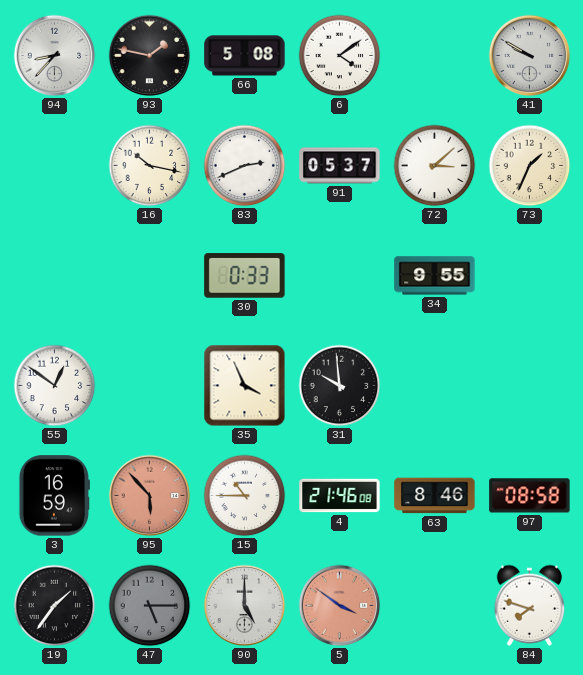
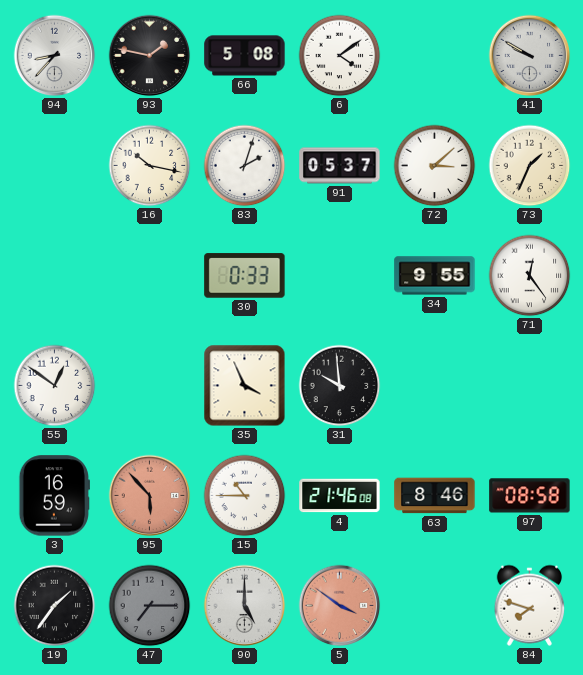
83: 2:41 -> 2:03
71: none -> 12:24
47: 5:15 -> 7:15
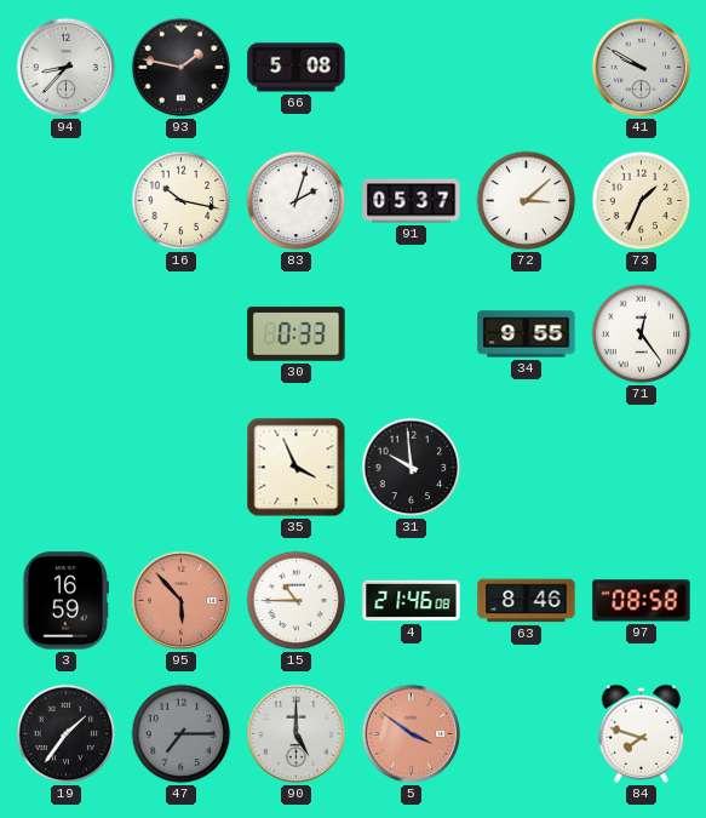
6: 4:09 -> none
55: 12:51 -> none
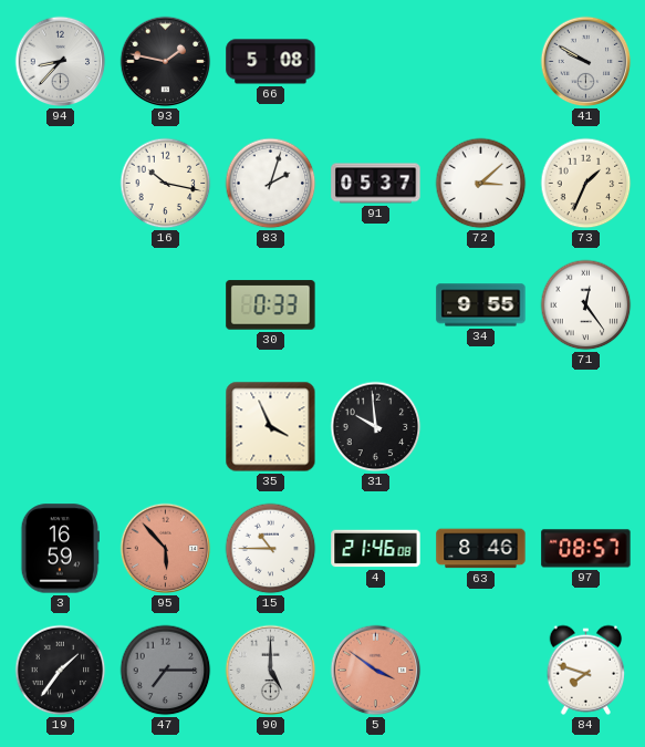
97: 08:58 -> 08:57
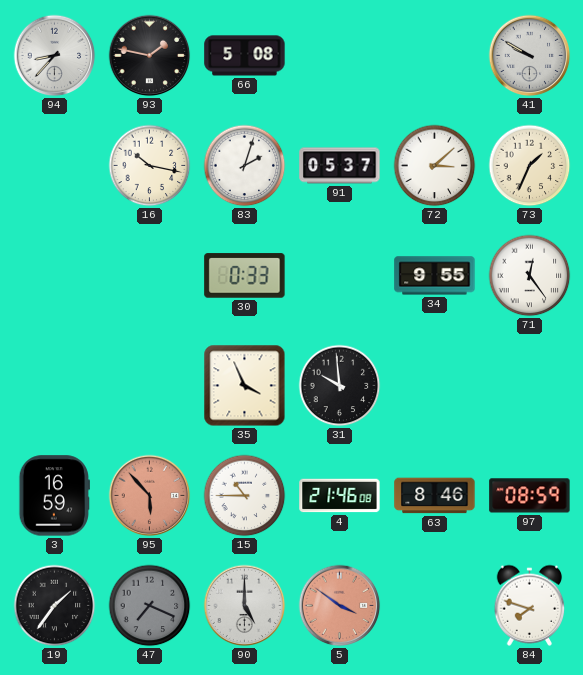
97: 08:57 -> 08:59
47: 7:15 -> 7:19
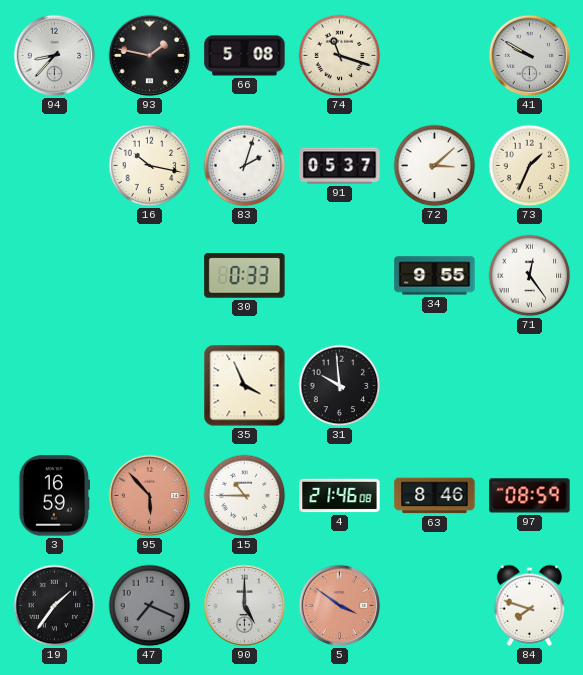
74: none -> 11:18
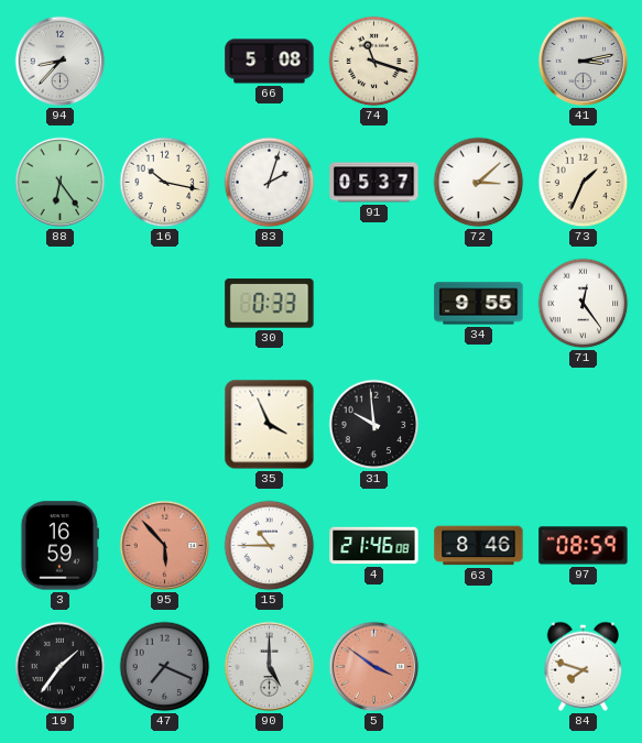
93: 1:47 -> none
41: 9:50 -> 3:13
88: none -> 6:24
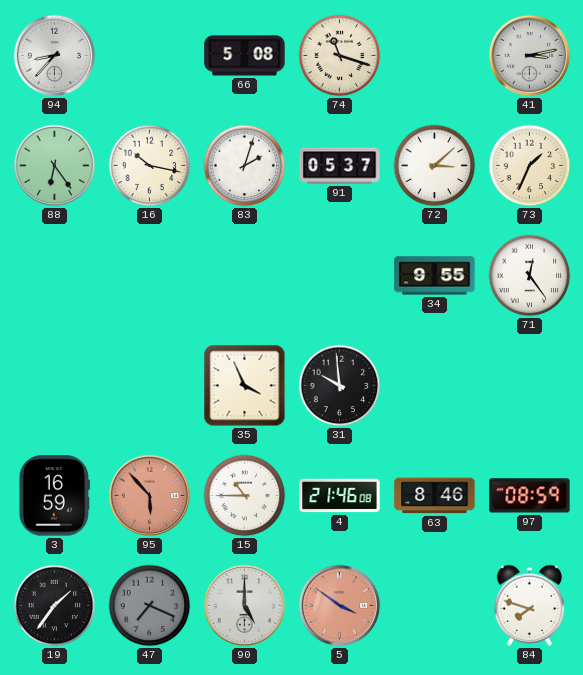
30: 0:33 -> none
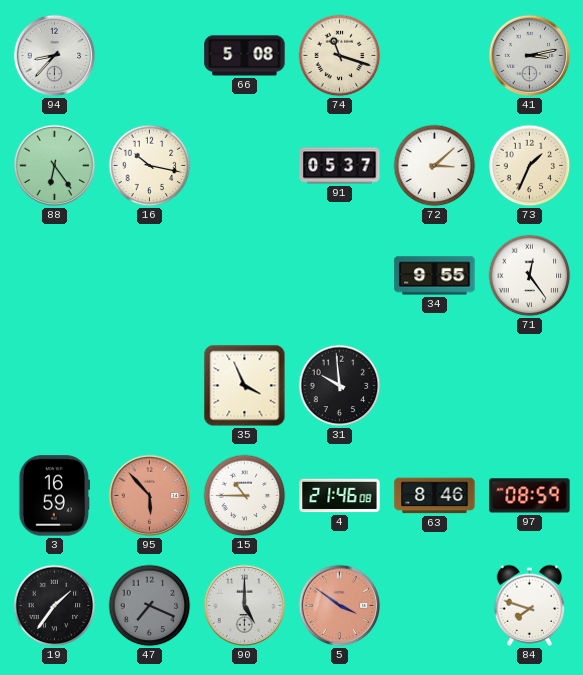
83: 2:03 -> none
